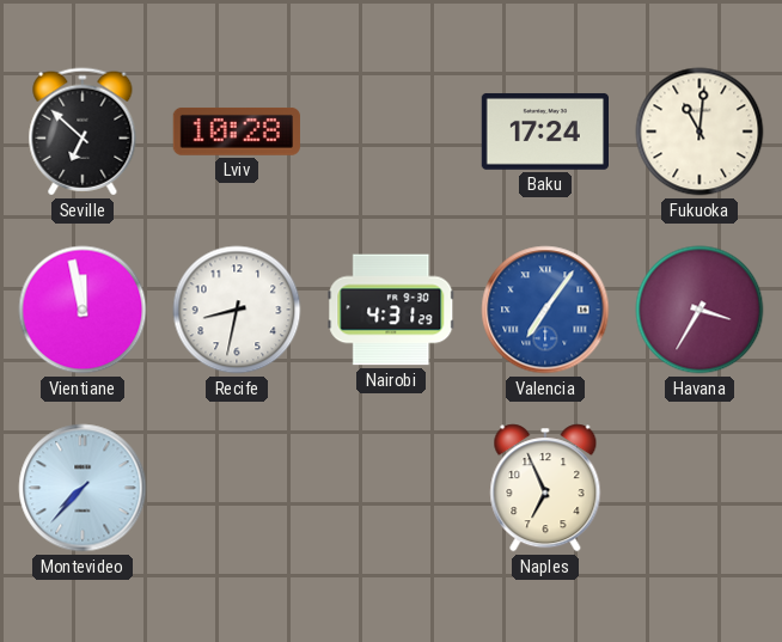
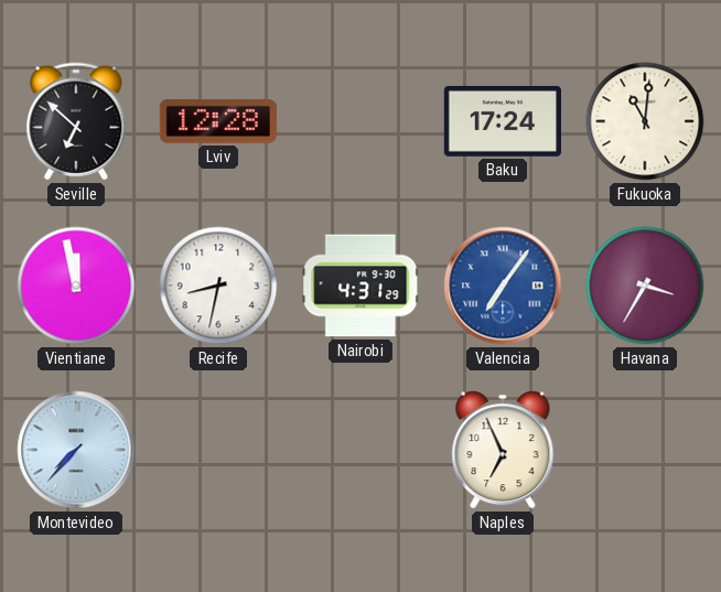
Lviv: 10:28 -> 12:28
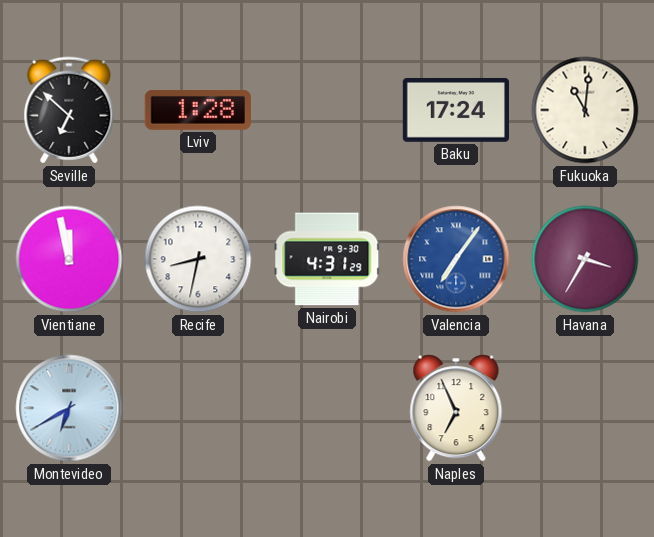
Lviv: 12:28 -> 1:28
Montevideo: 7:37 -> 6:40
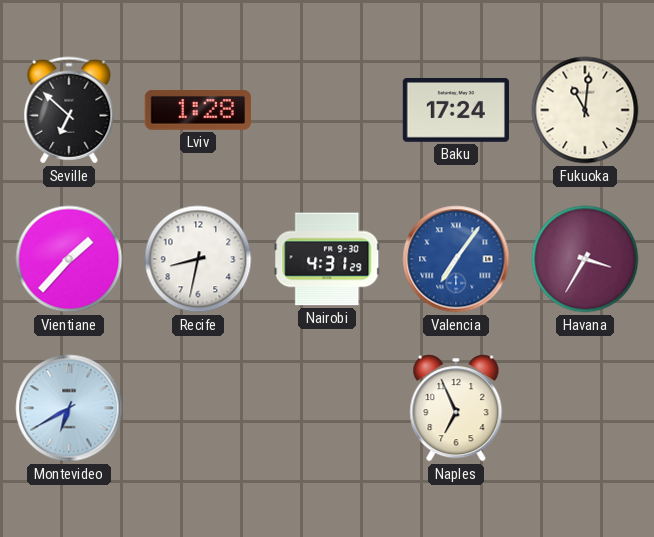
Vientiane: 11:58 -> 1:37
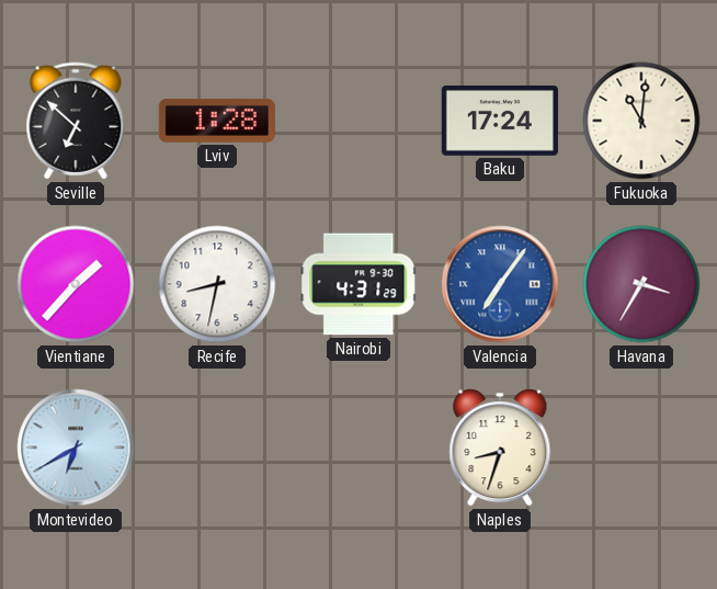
Naples: 6:56 -> 8:33
